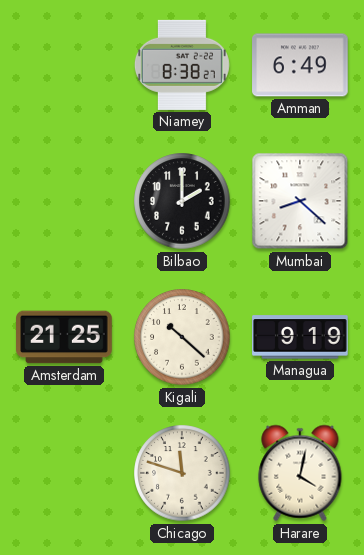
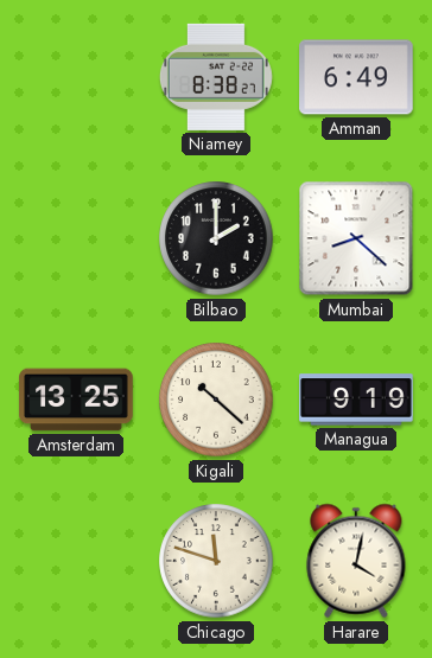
Amsterdam: 21:25 -> 13:25
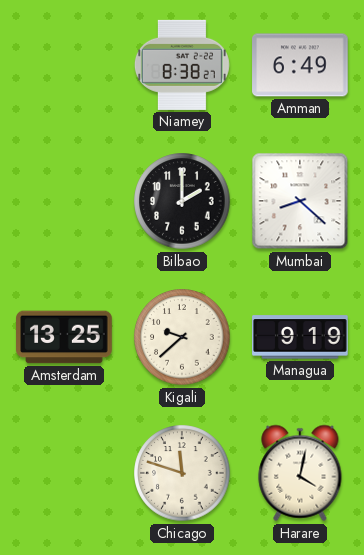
Kigali: 10:22 -> 9:38
